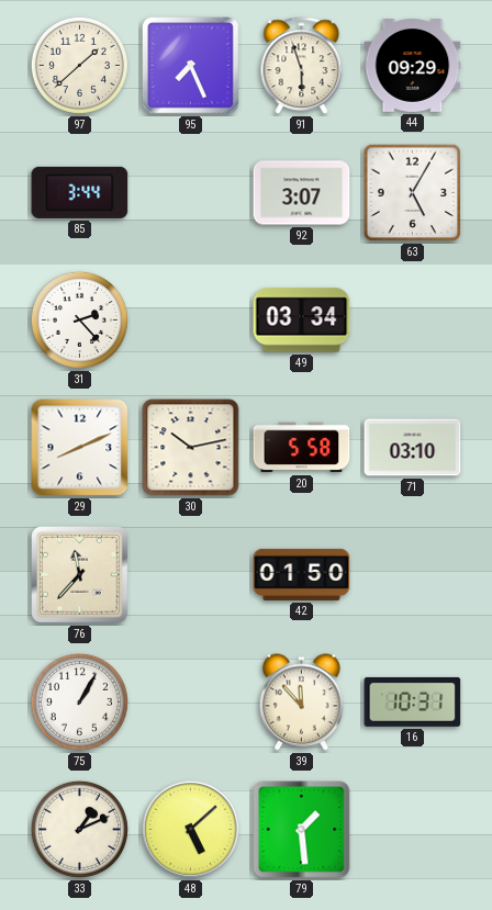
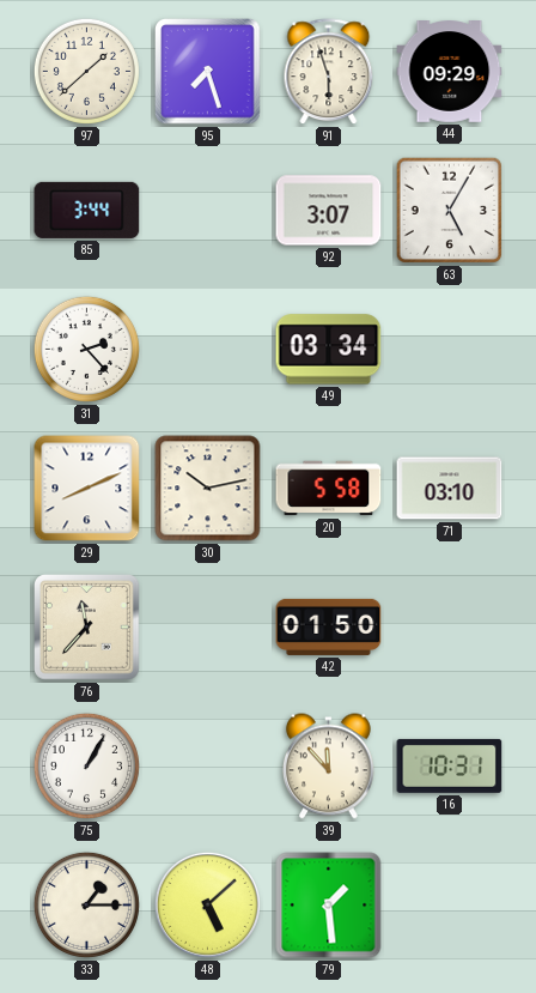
95: 7:26 -> 7:27
33: 1:11 -> 1:15
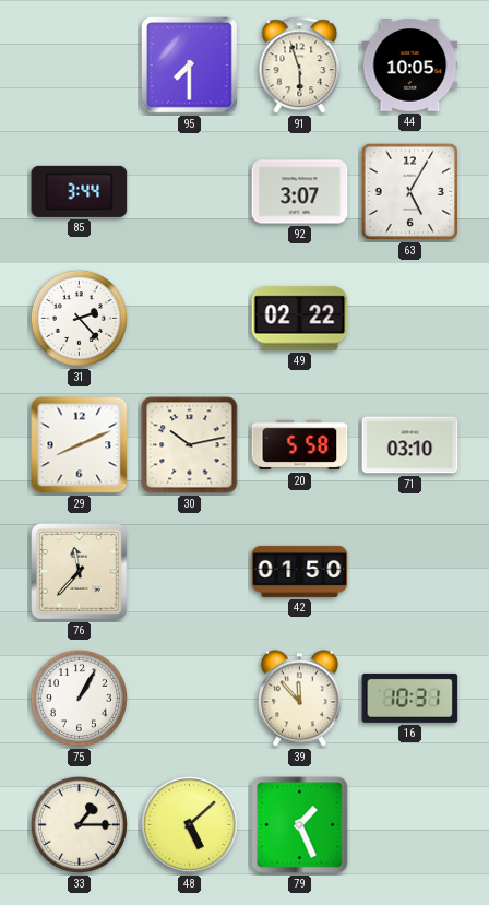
97: 1:38 -> none
95: 7:27 -> 7:30
44: 09:29 -> 10:05
49: 03:34 -> 02:22
79: 1:29 -> 1:26
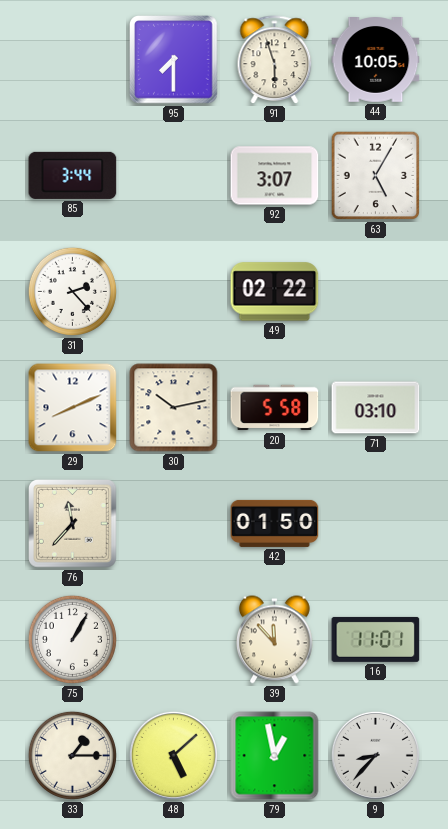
16: 10:31 -> 11:01
79: 1:26 -> 12:58
9: none -> 8:37
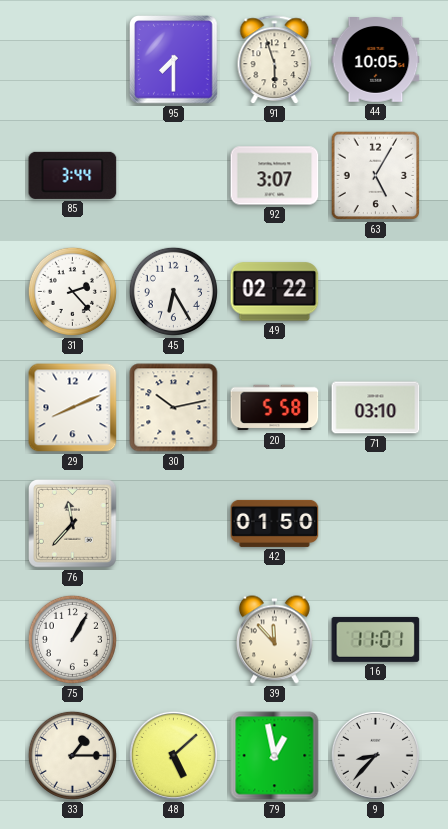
45: none -> 6:25
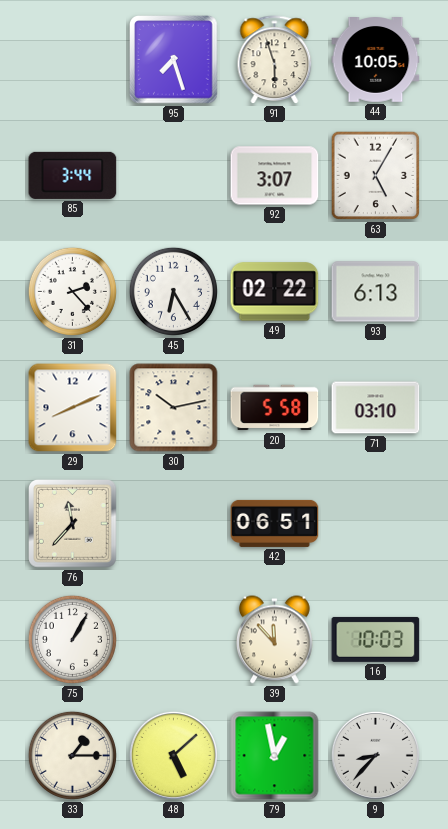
95: 7:30 -> 7:27
93: none -> 6:13
42: 01:50 -> 06:51
16: 11:01 -> 10:03
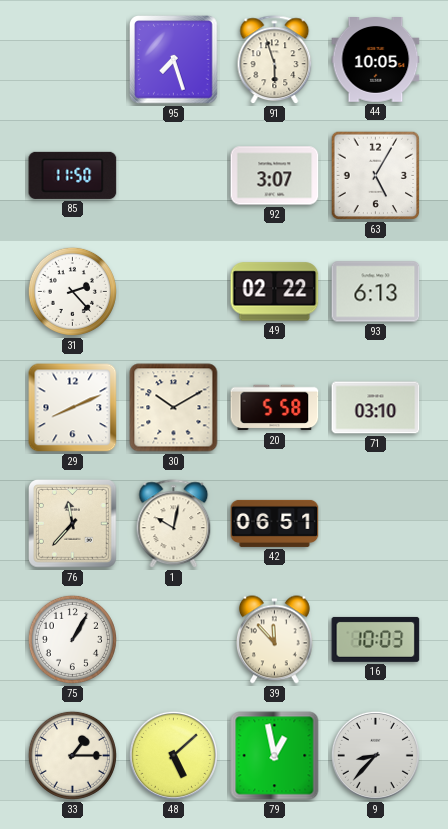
85: 3:44 -> 11:50
45: 6:25 -> none
30: 10:13 -> 10:10
1: none -> 10:02
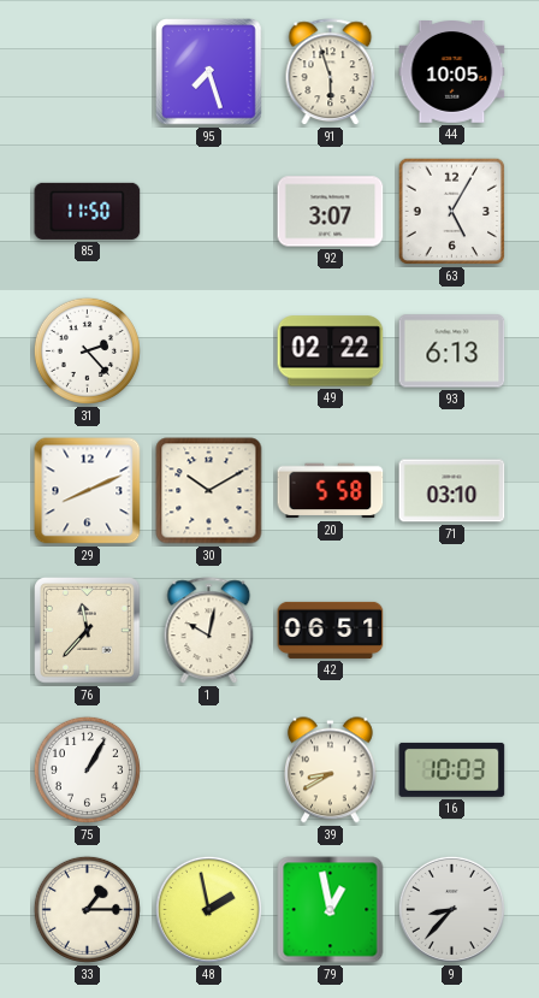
39: 11:53 -> 8:40
48: 5:08 -> 1:58
